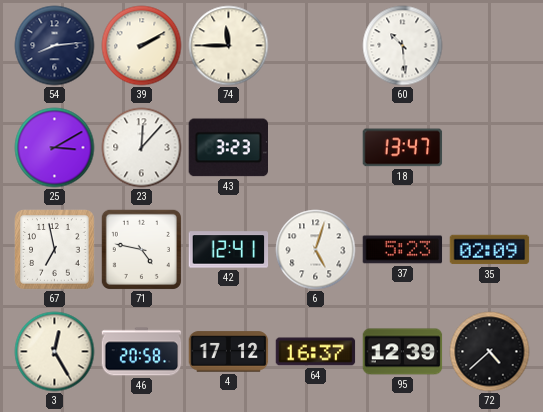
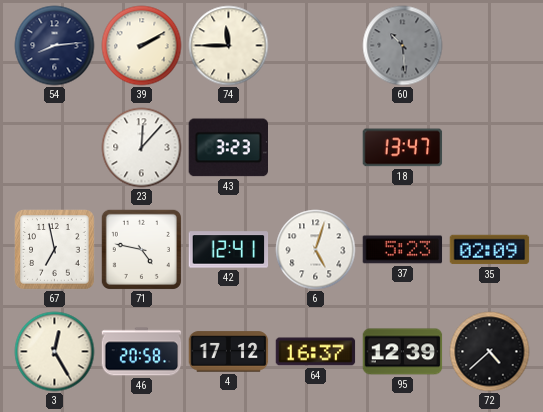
60 dial: white -> grey
25: 3:10 -> none
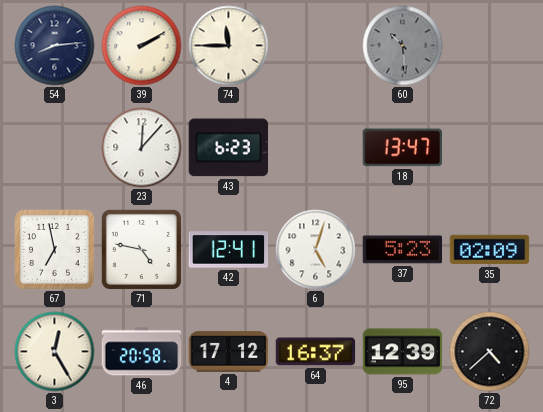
43: 3:23 -> 6:23
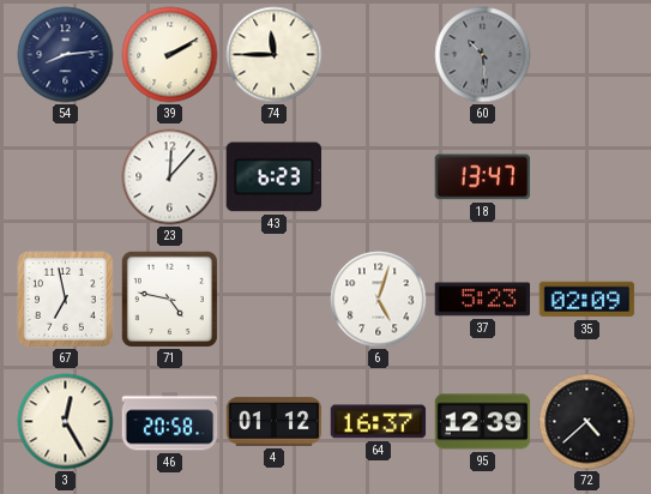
42: 12:41 -> none
4: 17:12 -> 01:12
